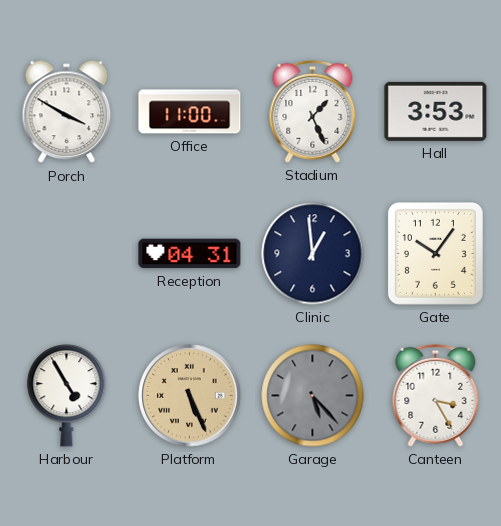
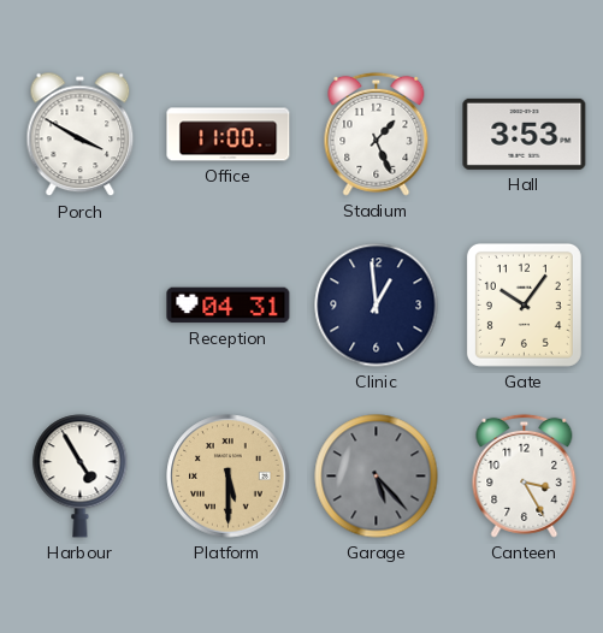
Platform: 5:26 -> 5:30
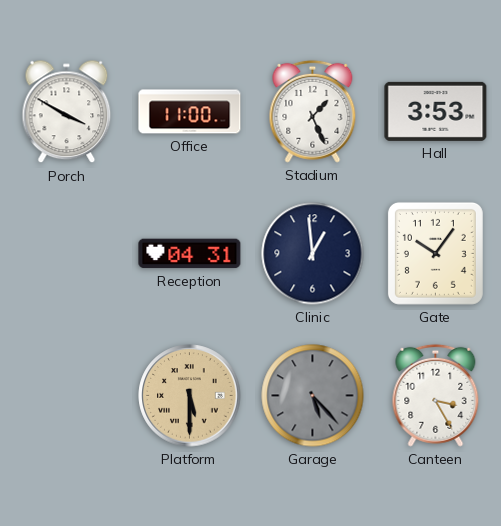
Harbour: 4:55 -> none
